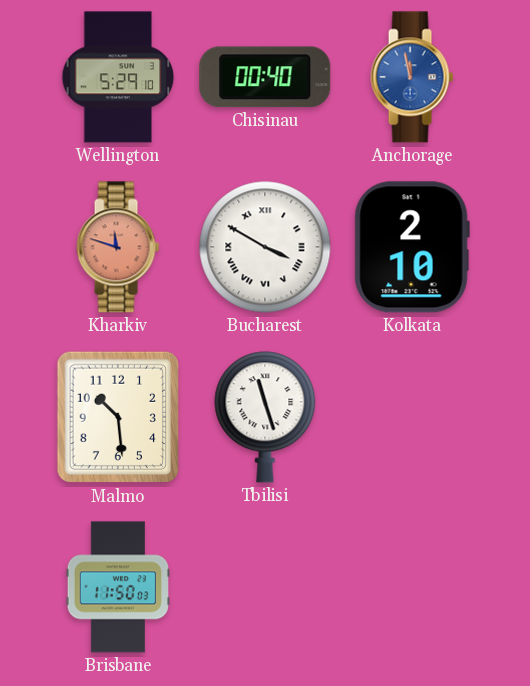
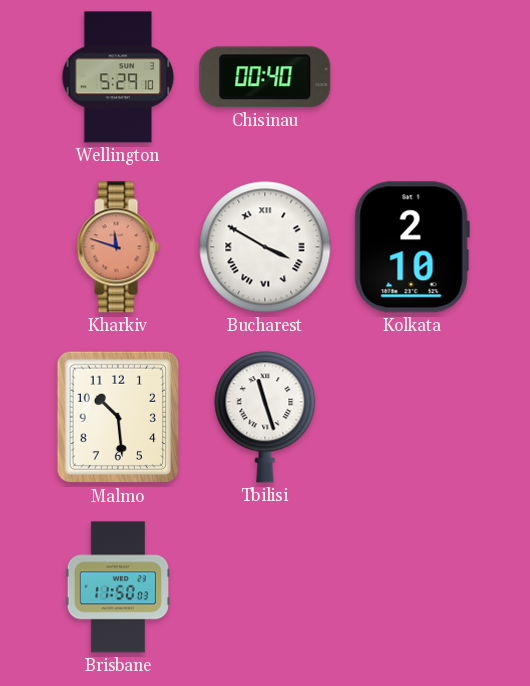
Anchorage: 11:58 -> none
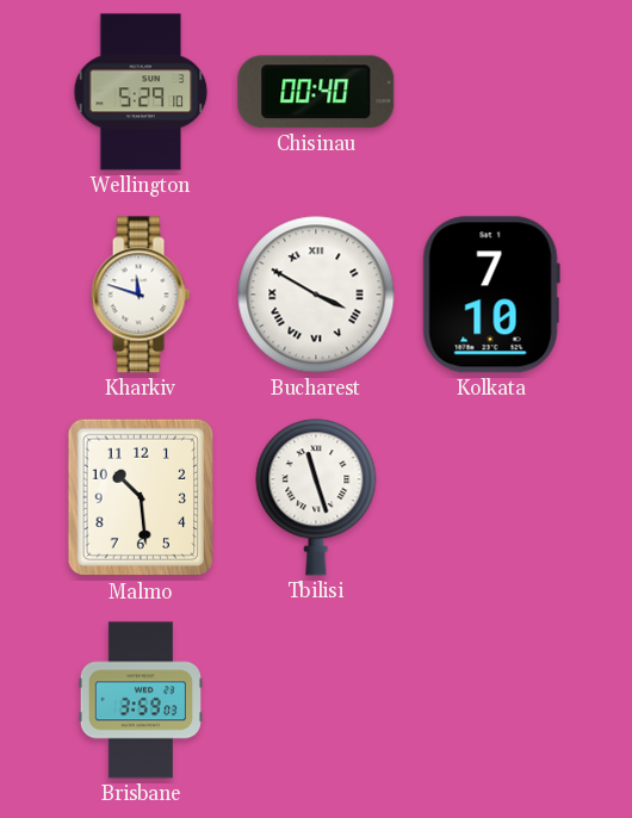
Kharkiv dial: salmon -> white
Kolkata: 2:10 -> 7:10
Brisbane: 11:50 -> 3:59
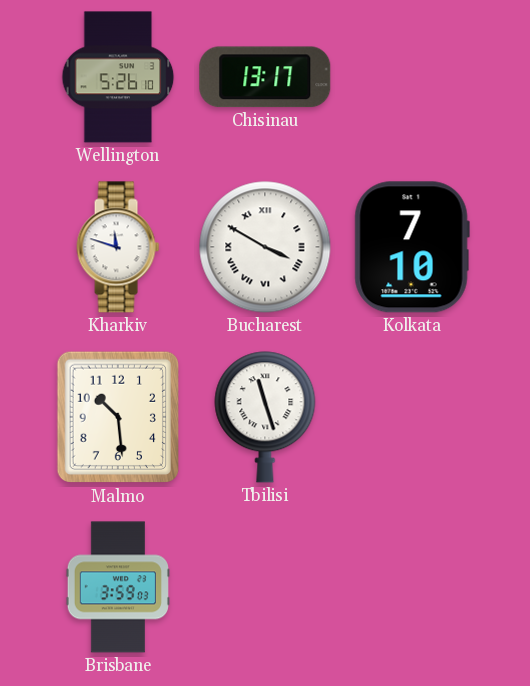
Wellington: 5:29 -> 5:26
Chisinau: 00:40 -> 13:17
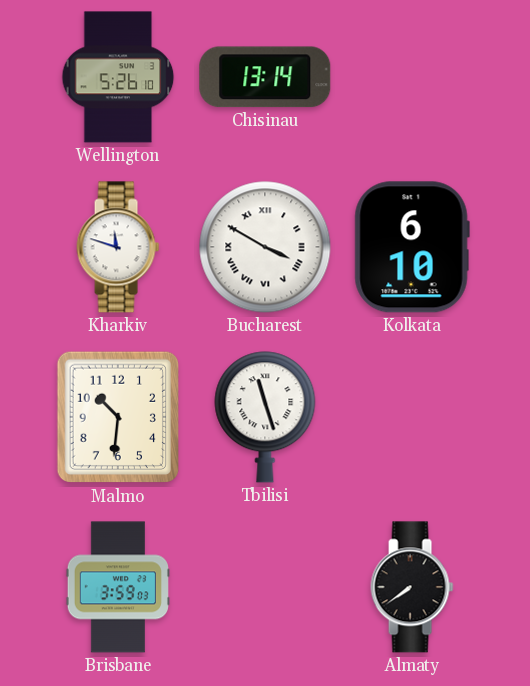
Chisinau: 13:17 -> 13:14
Kolkata: 7:10 -> 6:10
Malmo: 10:29 -> 10:31
Almaty: none -> 7:39
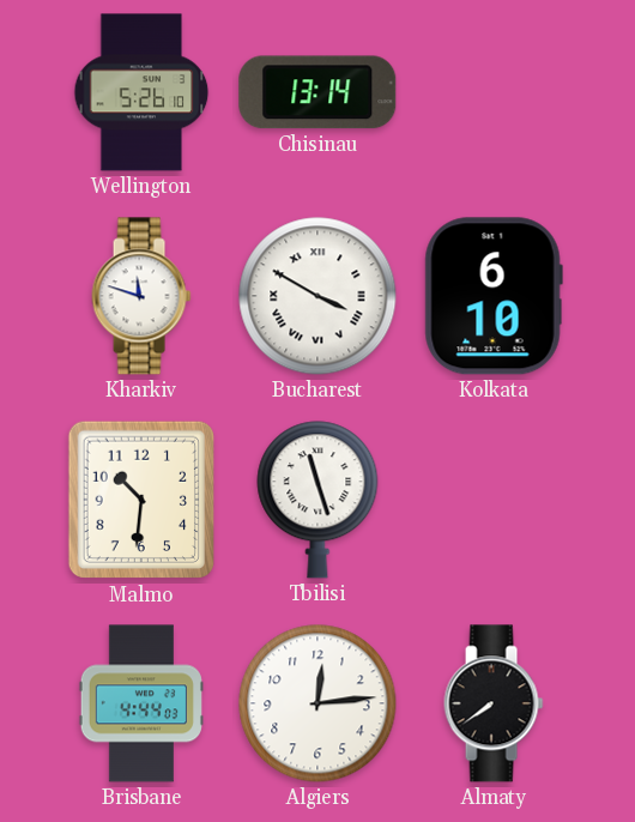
Brisbane: 3:59 -> 4:44
Algiers: none -> 12:14
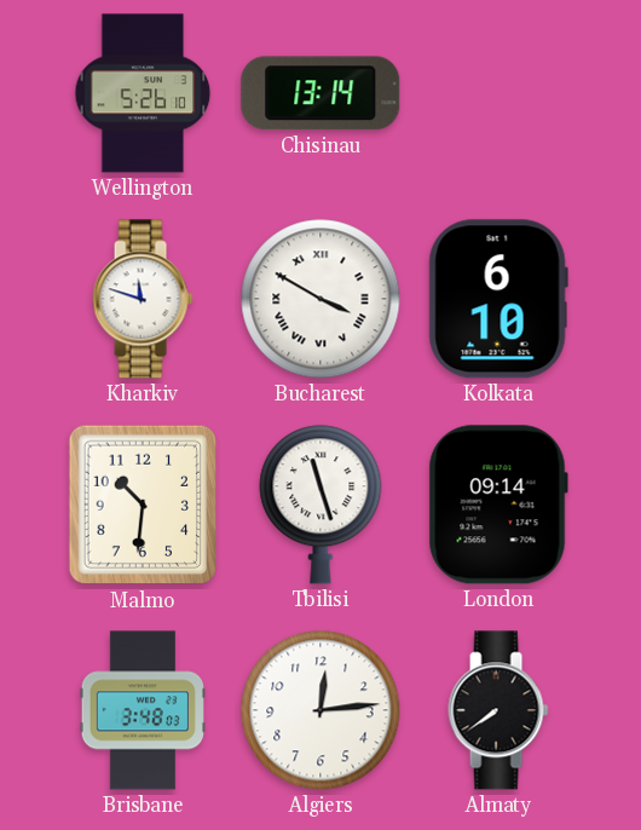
London: none -> 09:14
Brisbane: 4:44 -> 3:48
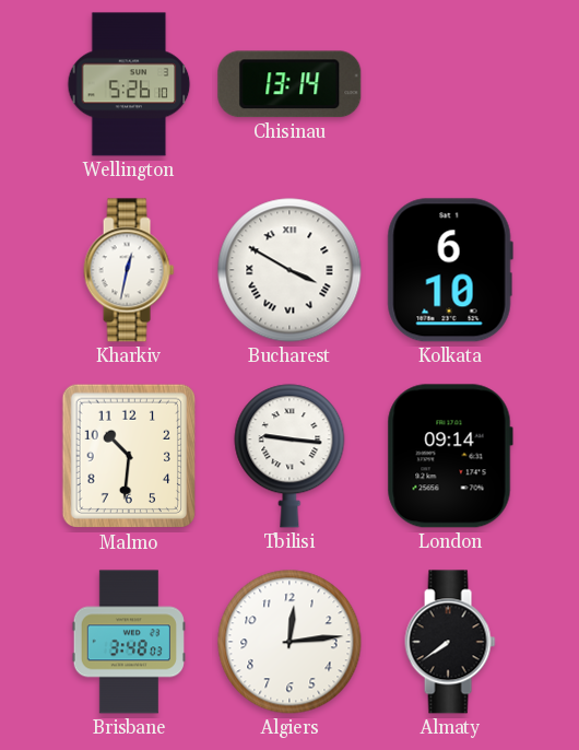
Kharkiv: 11:48 -> 12:32
Tbilisi: 11:27 -> 9:16
